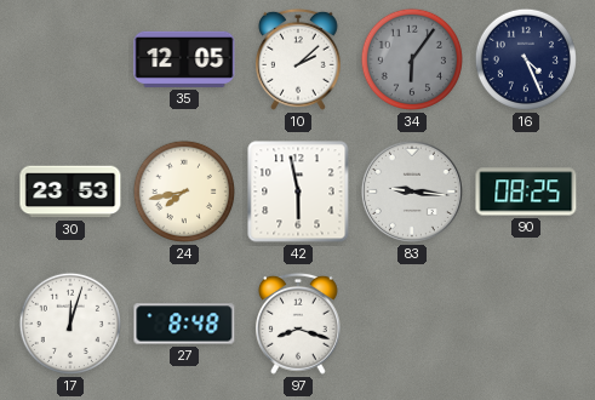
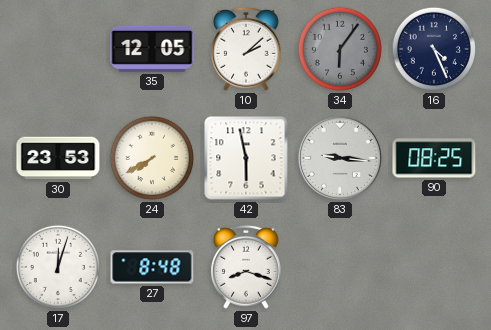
24: 7:43 -> 7:40
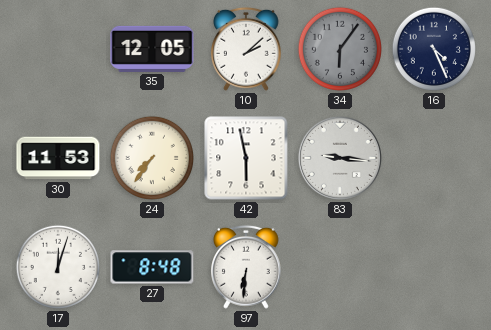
30: 23:53 -> 11:53
24: 7:40 -> 7:36
90: 08:25 -> none
97: 8:18 -> 6:31
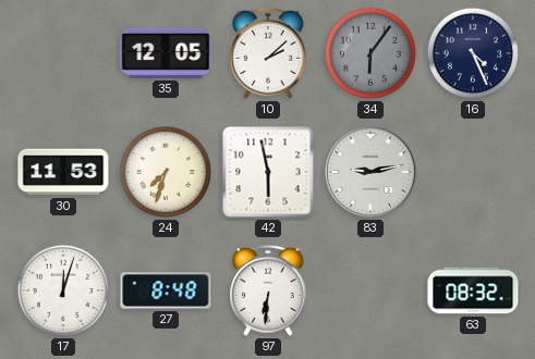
24: 7:36 -> 7:33
83: 9:16 -> 9:13
63: none -> 08:32
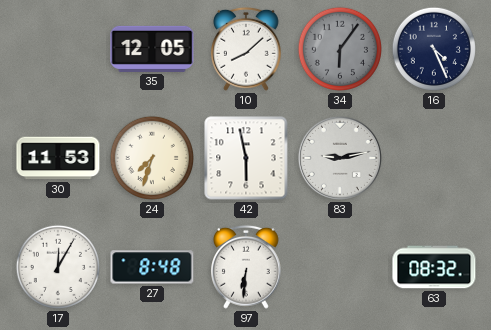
10: 2:08 -> 8:08
17: 12:03 -> 12:05
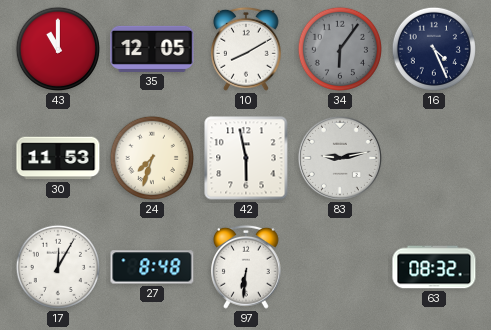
43: none -> 11:00
10: 8:08 -> 8:10
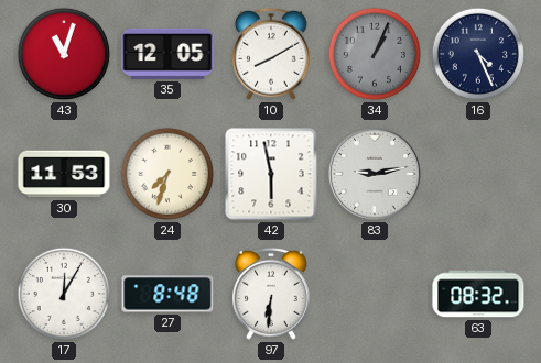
43: 11:00 -> 11:03
34: 6:06 -> 1:04
